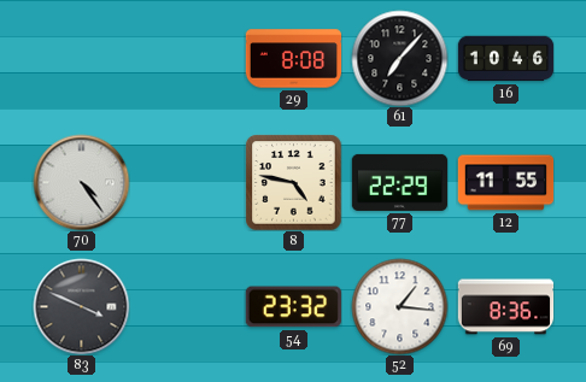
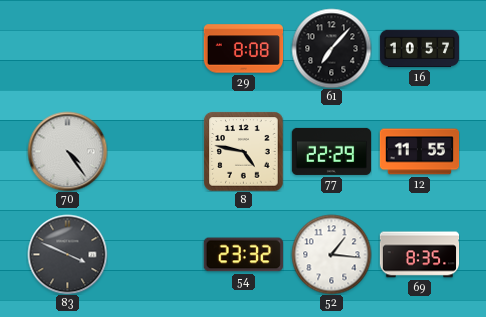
16: 10:46 -> 10:57
69: 8:36 -> 8:35
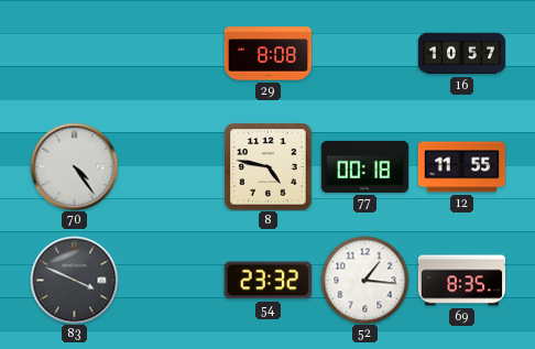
61: 7:07 -> none
77: 22:29 -> 00:18
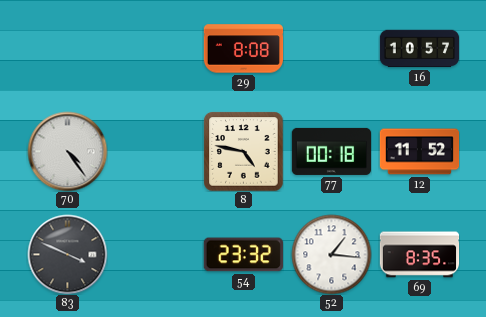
12: 11:55 -> 11:52
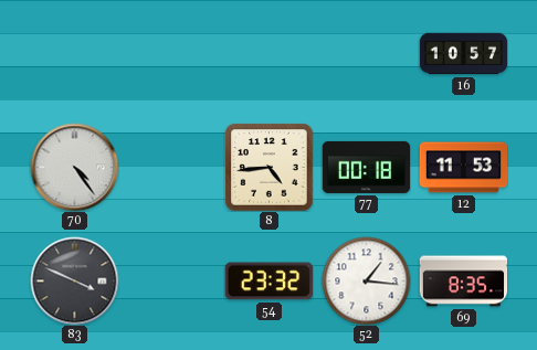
29: 8:08 -> none
8: 4:47 -> 4:44
12: 11:52 -> 11:53
